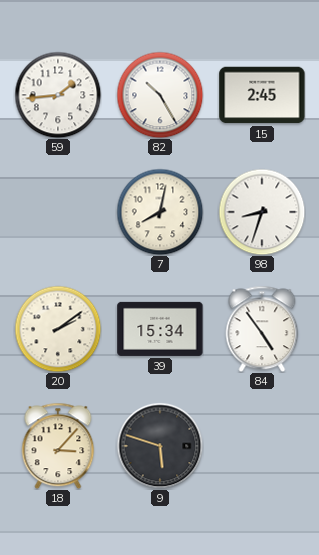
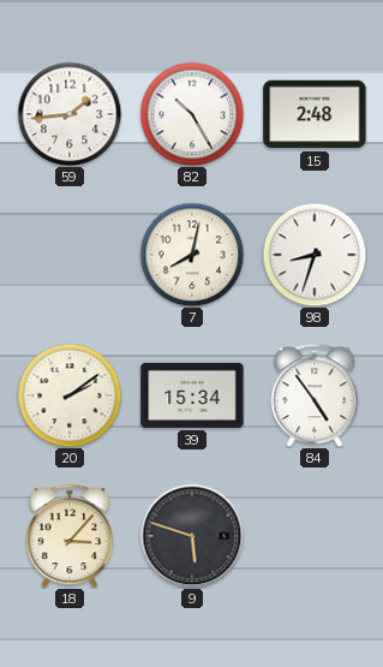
15: 2:45 -> 2:48
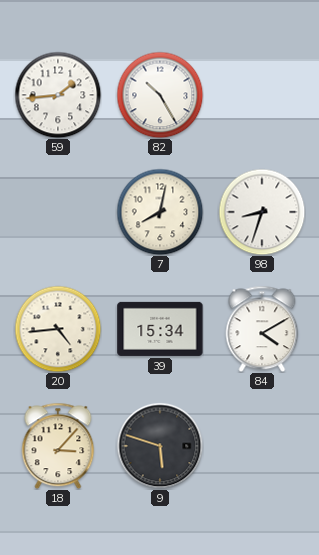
15: 2:48 -> none
20: 2:09 -> 4:44
84: 4:54 -> 4:10
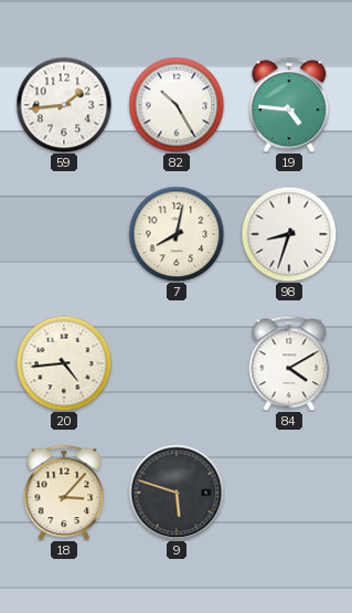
19: none -> 4:46
39: 15:34 -> none
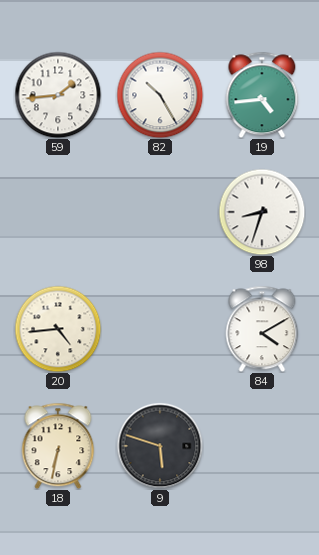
19: 4:46 -> 4:44
7: 8:02 -> none
18: 3:07 -> 6:32
